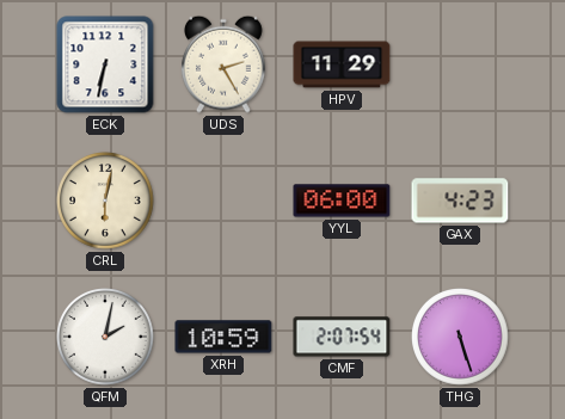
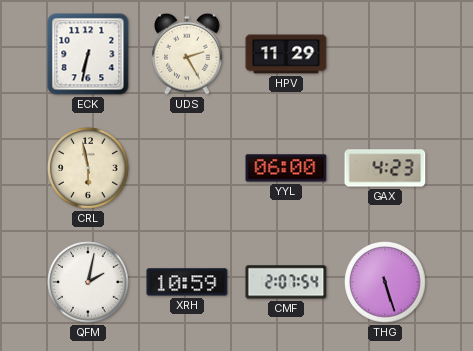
CRL: 6:02 -> 5:58
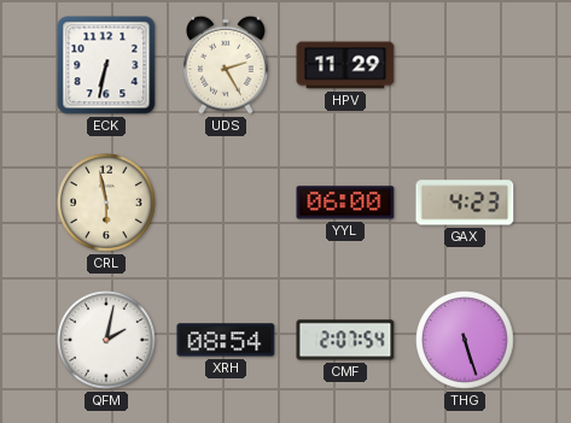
XRH: 10:59 -> 08:54
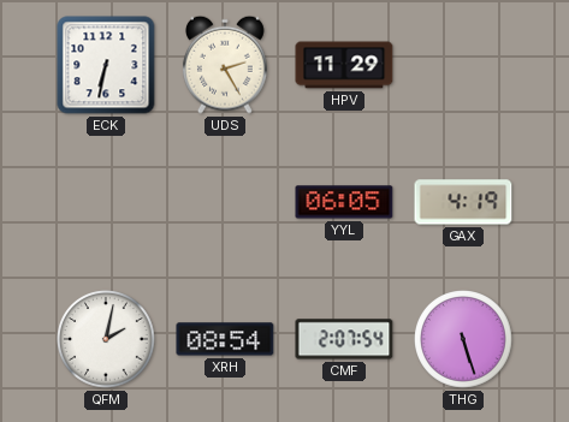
CRL: 5:58 -> none
YYL: 06:00 -> 06:05
GAX: 4:23 -> 4:19
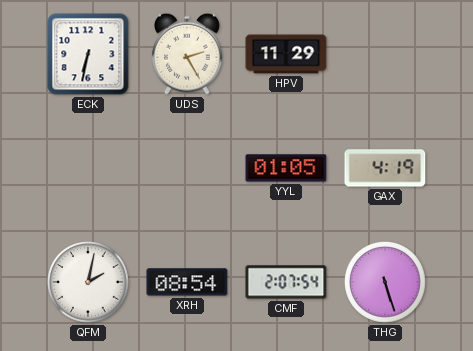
YYL: 06:05 -> 01:05
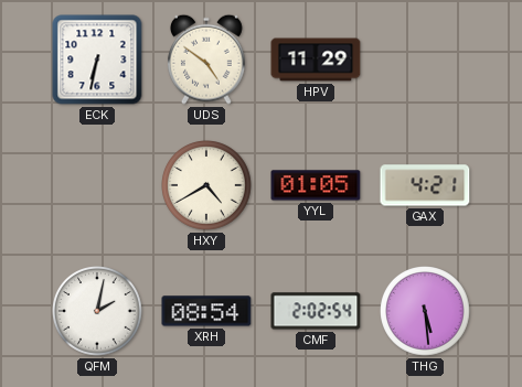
UDS: 2:25 -> 4:51
HXY: none -> 4:40
GAX: 4:19 -> 4:21
CMF: 2:07 -> 2:02
THG: 5:27 -> 5:29
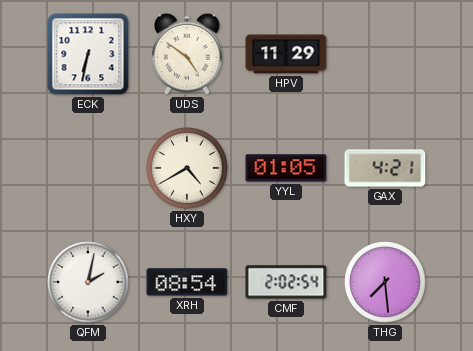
THG: 5:29 -> 7:29
